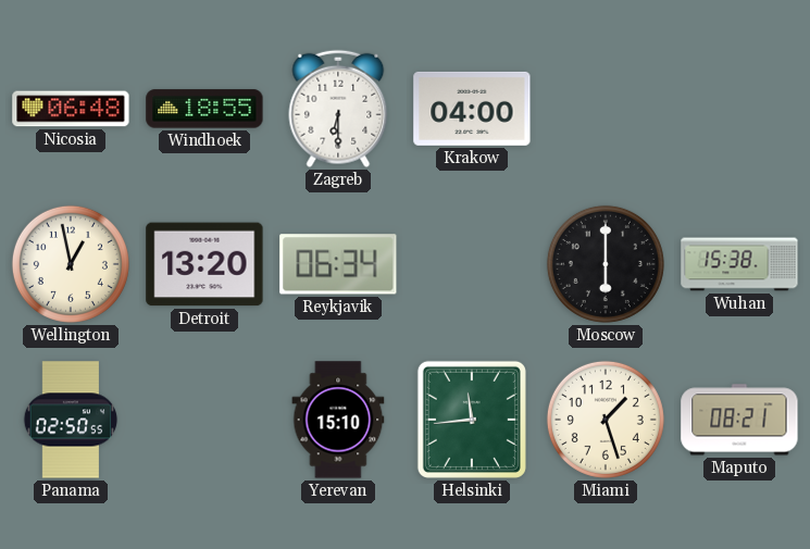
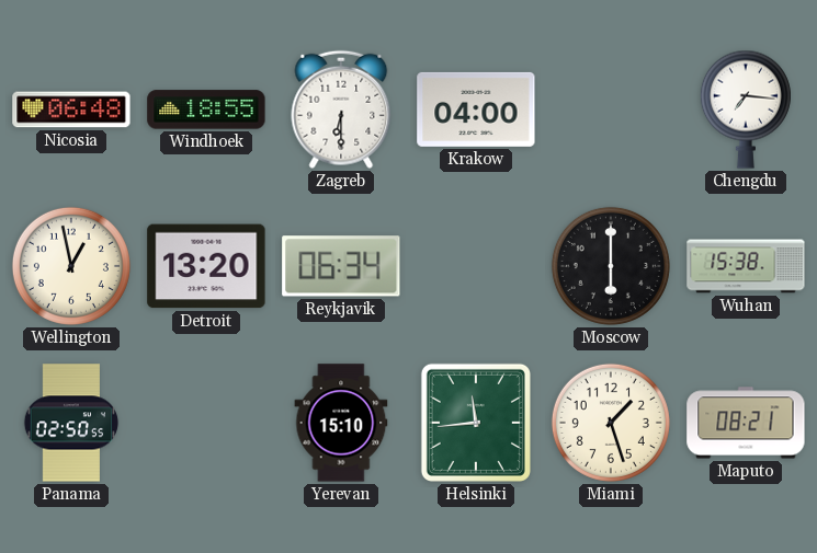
Chengdu: none -> 7:16
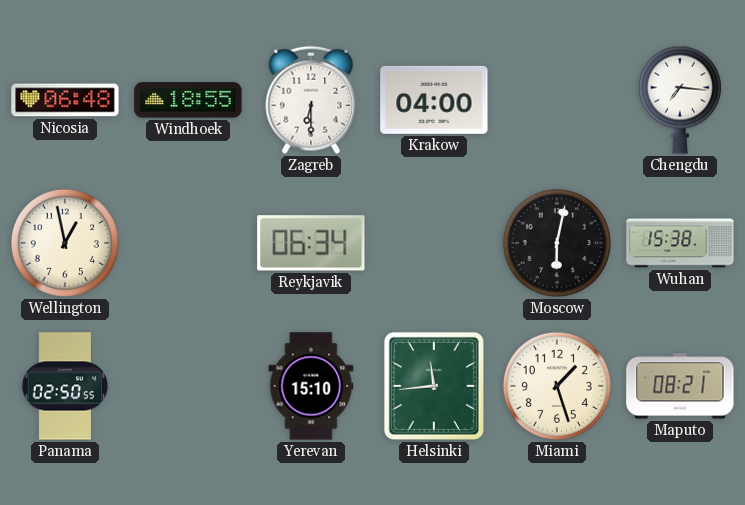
Detroit: 13:20 -> none
Moscow: 6:00 -> 6:02
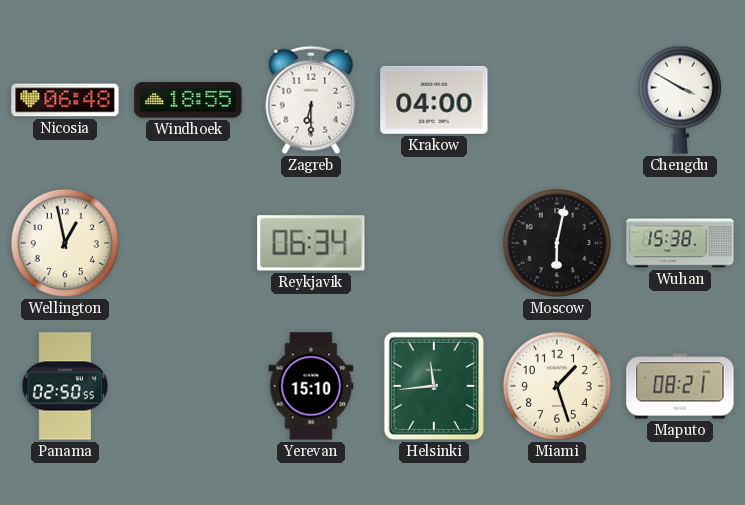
Chengdu: 7:16 -> 3:50
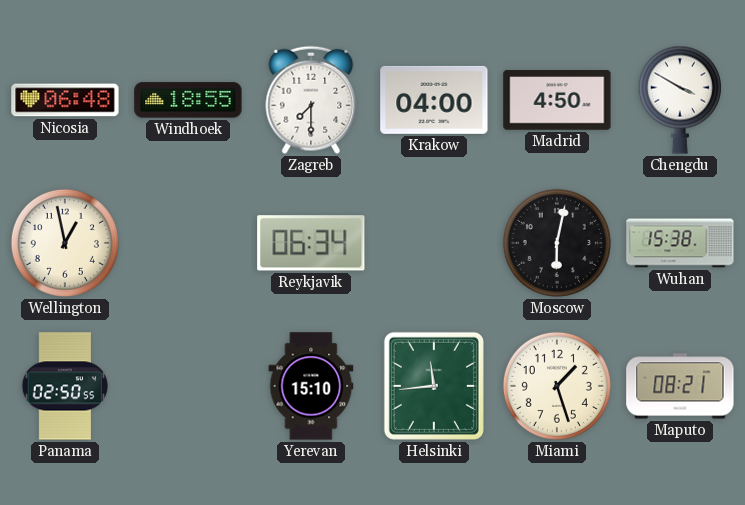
Zagreb: 6:30 -> 7:30
Madrid: none -> 4:50
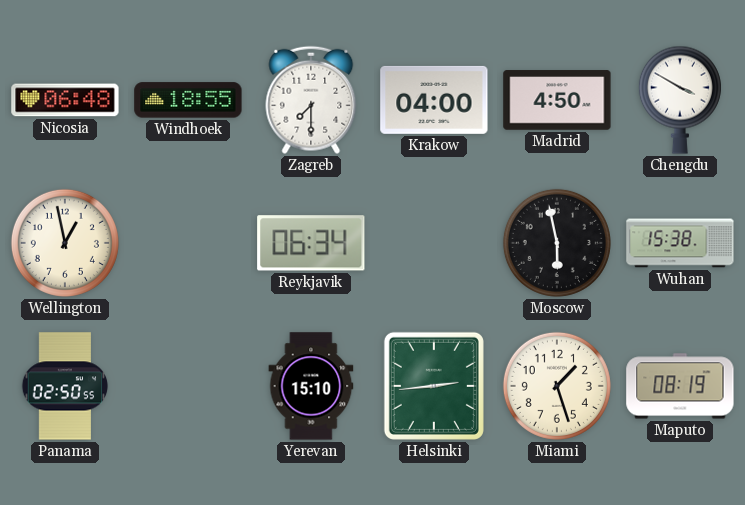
Moscow: 6:02 -> 5:58
Helsinki: 11:44 -> 2:44
Maputo: 08:21 -> 08:19
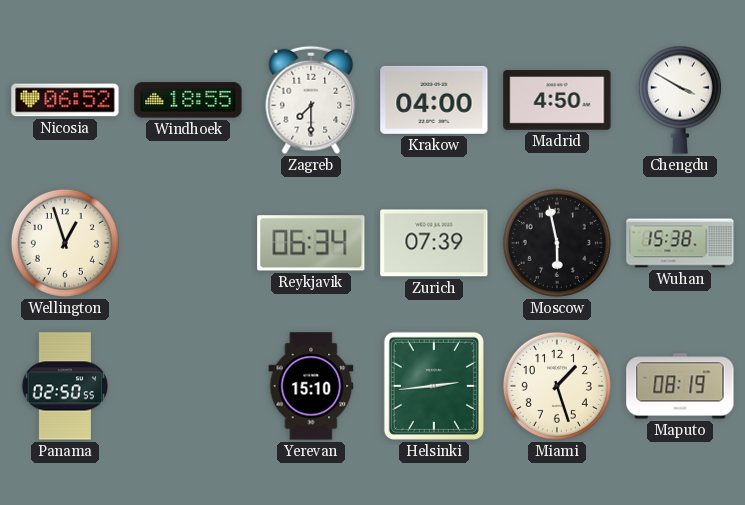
Nicosia: 06:48 -> 06:52
Wellington: 12:58 -> 12:57
Zurich: none -> 07:39
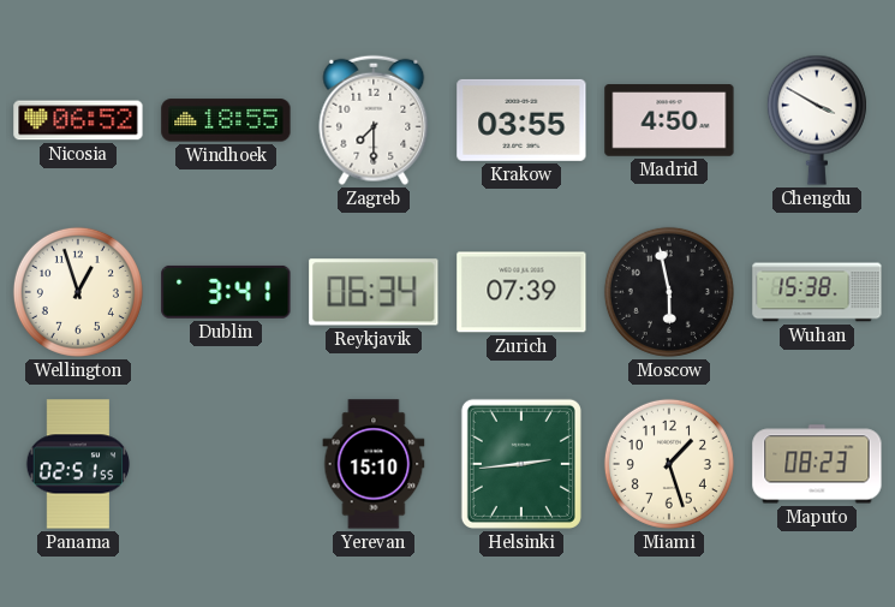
Krakow: 04:00 -> 03:55
Dublin: none -> 3:41
Panama: 02:50 -> 02:51
Maputo: 08:19 -> 08:23
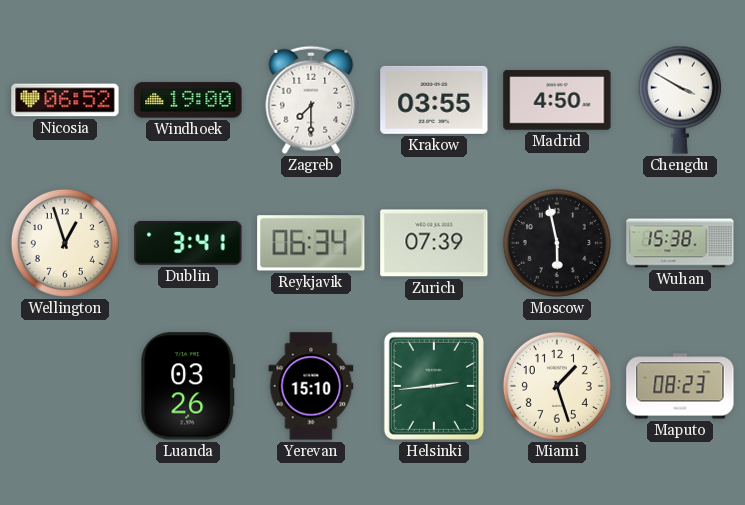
Windhoek: 18:55 -> 19:00
Panama: 02:51 -> none
Luanda: none -> 03:26
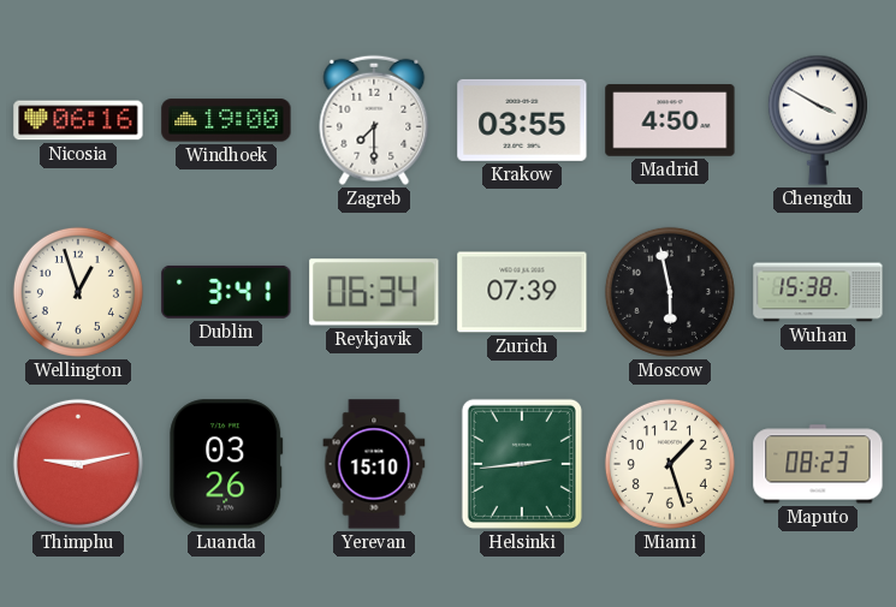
Nicosia: 06:52 -> 06:16
Thimphu: none -> 9:13
